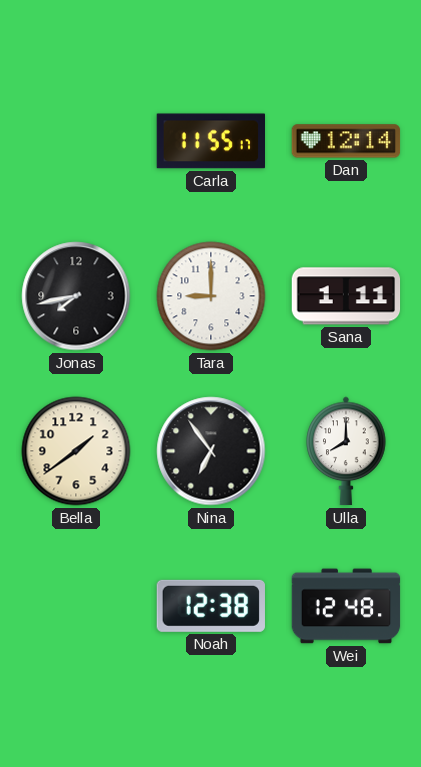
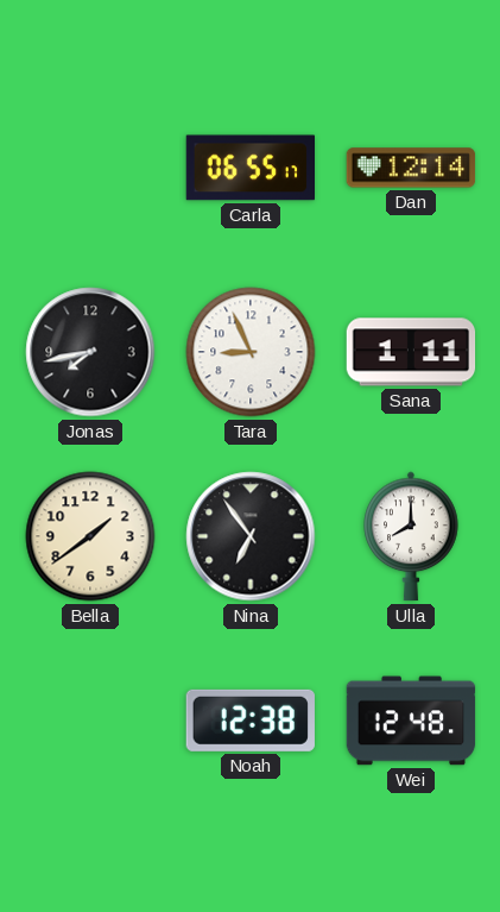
Carla: 11:55 -> 06:55
Tara: 9:00 -> 8:56
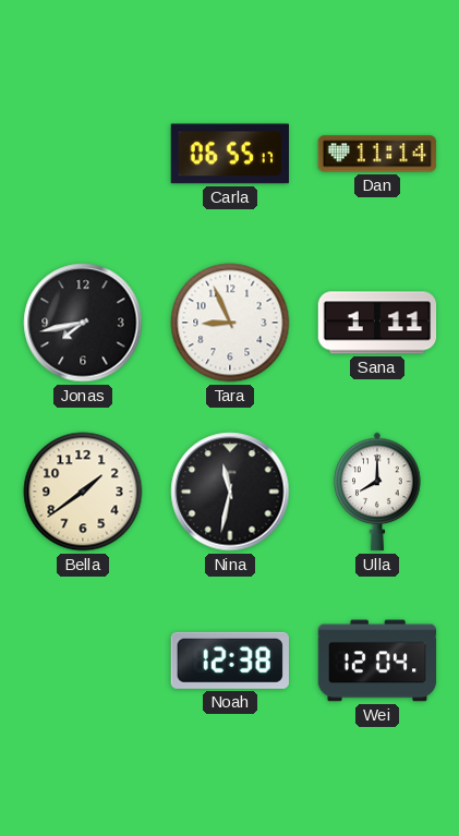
Dan: 12:14 -> 11:14
Nina: 6:54 -> 11:32
Wei: 12:48 -> 12:04
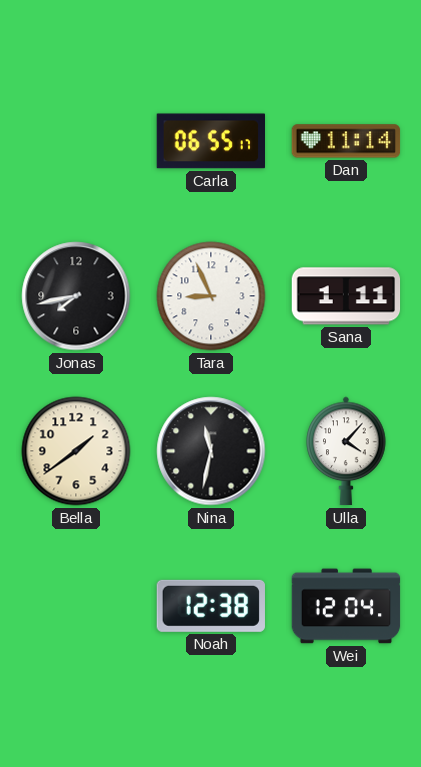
Ulla: 8:00 -> 4:07
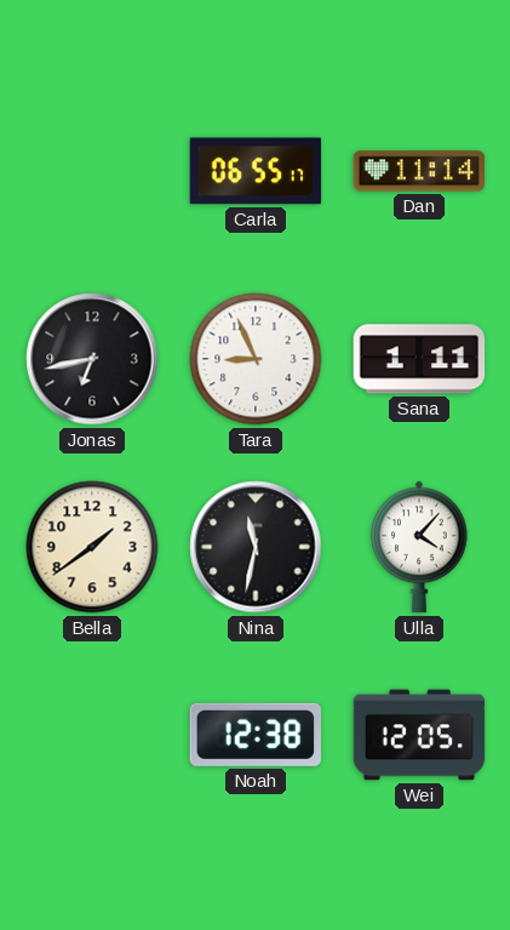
Jonas: 7:43 -> 6:43
Wei: 12:04 -> 12:05
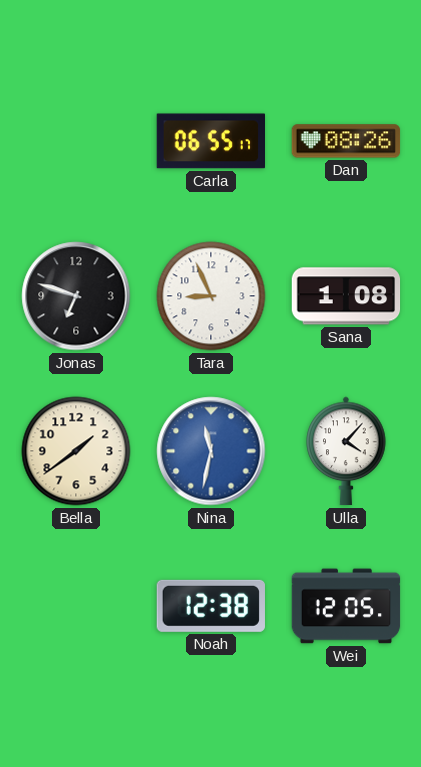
Dan: 11:14 -> 08:26
Jonas: 6:43 -> 6:48
Sana: 1:11 -> 1:08
Nina dial: black -> blue
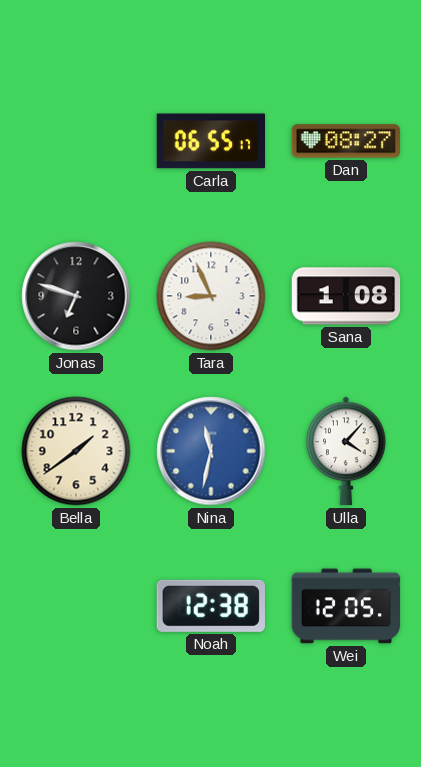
Dan: 08:26 -> 08:27
